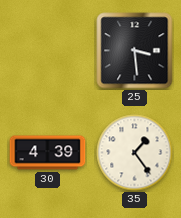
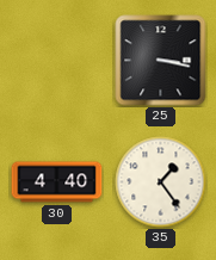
25: 3:29 -> 3:17
30: 4:39 -> 4:40
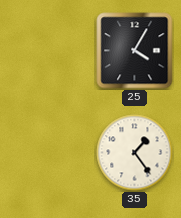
25: 3:17 -> 4:05
30: 4:40 -> none
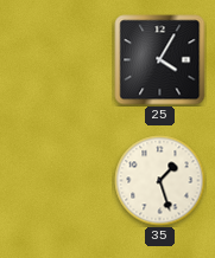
35: 1:24 -> 1:27
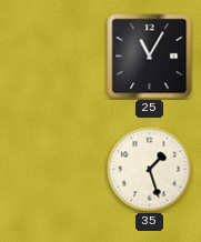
25: 4:05 -> 11:05
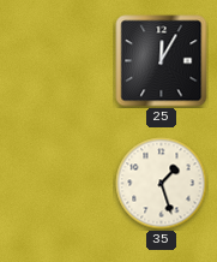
25: 11:05 -> 12:05
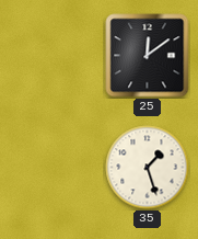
25: 12:05 -> 12:09
